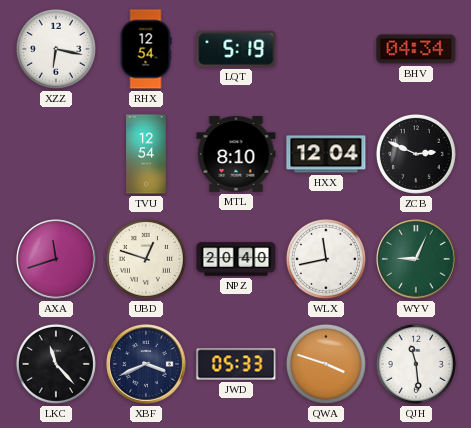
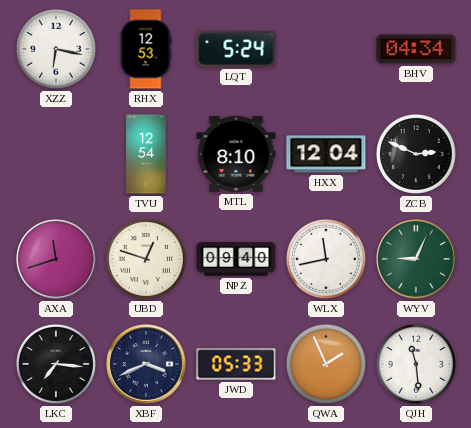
RHX: 12:54 -> 12:53
LQT: 5:19 -> 5:24
NPZ: 20:40 -> 09:40
LKC: 11:23 -> 7:16
QWA: 3:48 -> 1:56
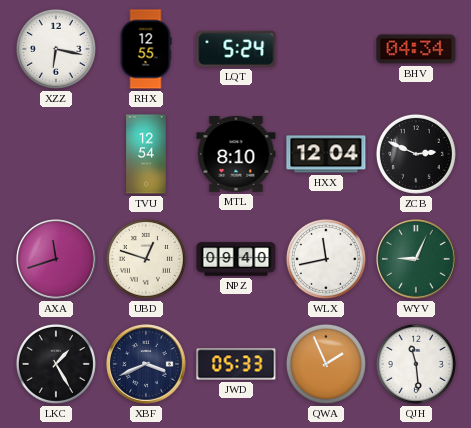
RHX: 12:53 -> 12:55
LKC: 7:16 -> 1:25
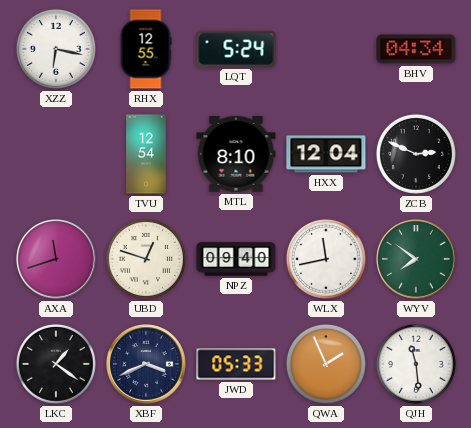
WYV: 9:04 -> 7:51
LKC: 1:25 -> 1:21
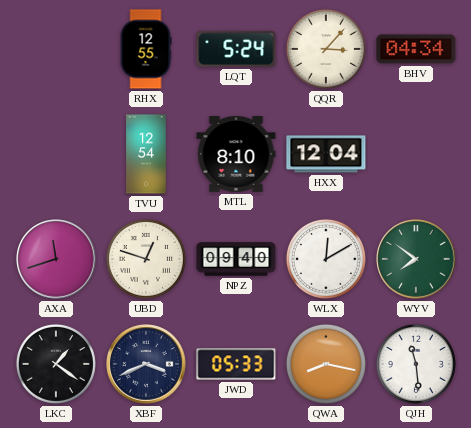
XZZ: 6:17 -> none
QQR: none -> 3:07
ZCB: 2:49 -> none
WLX: 11:43 -> 12:10
QWA: 1:56 -> 8:17
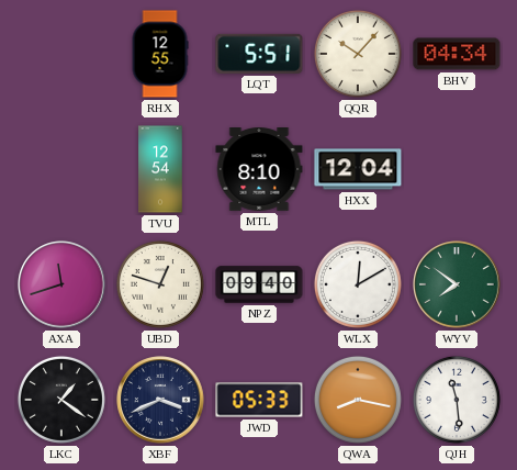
LQT: 5:24 -> 5:51
QQR: 3:07 -> 10:07
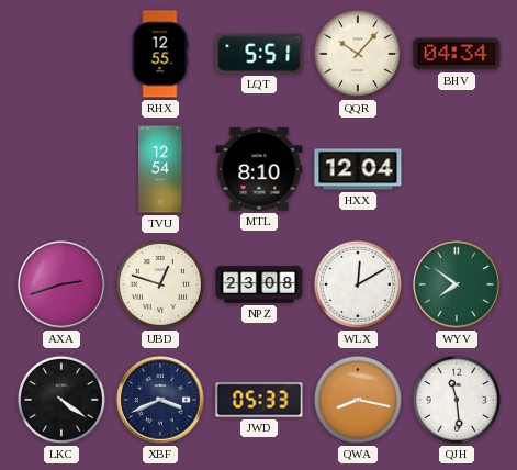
AXA: 11:42 -> 2:42
NPZ: 09:40 -> 23:08
LKC: 1:21 -> 4:21
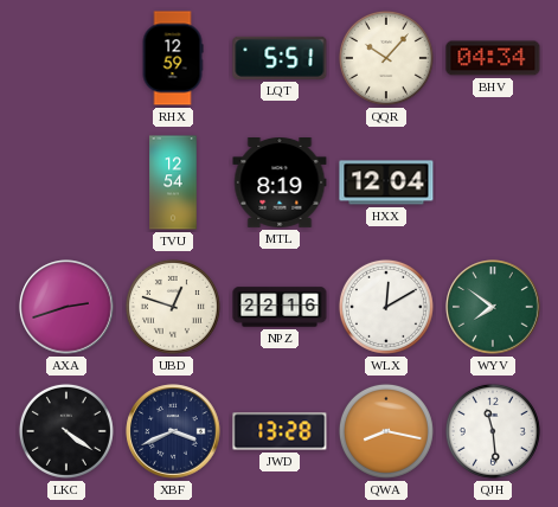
RHX: 12:55 -> 12:59
MTL: 8:10 -> 8:19
NPZ: 23:08 -> 22:16
JWD: 05:33 -> 13:28
